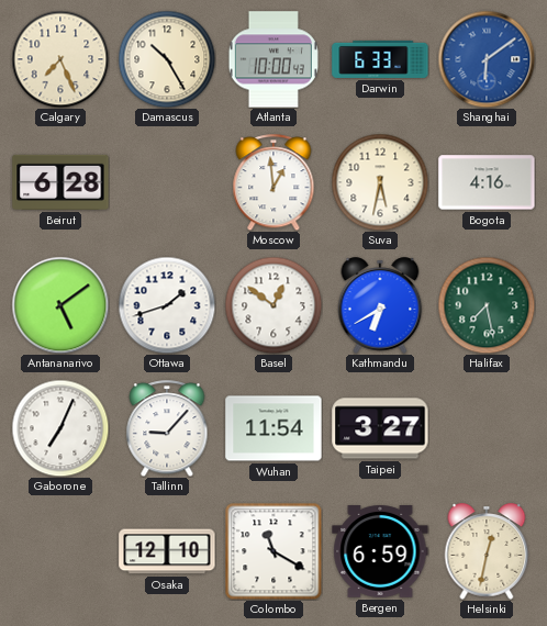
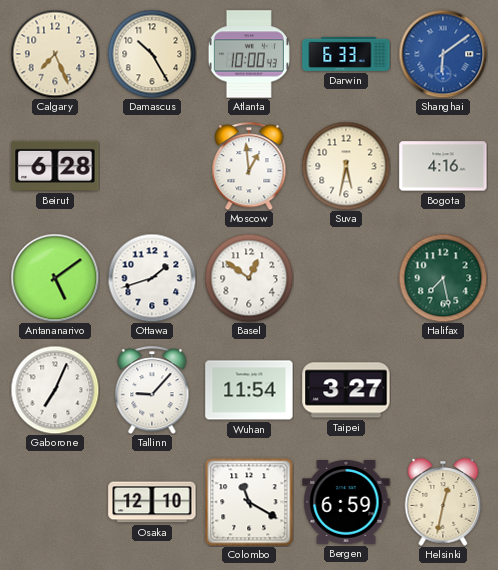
Kathmandu: 6:40 -> none
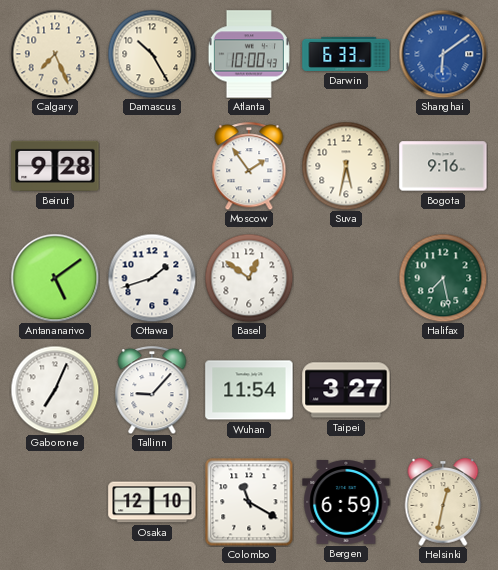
Beirut: 6:28 -> 9:28
Moscow: 12:59 -> 1:54
Bogota: 4:16 -> 9:16
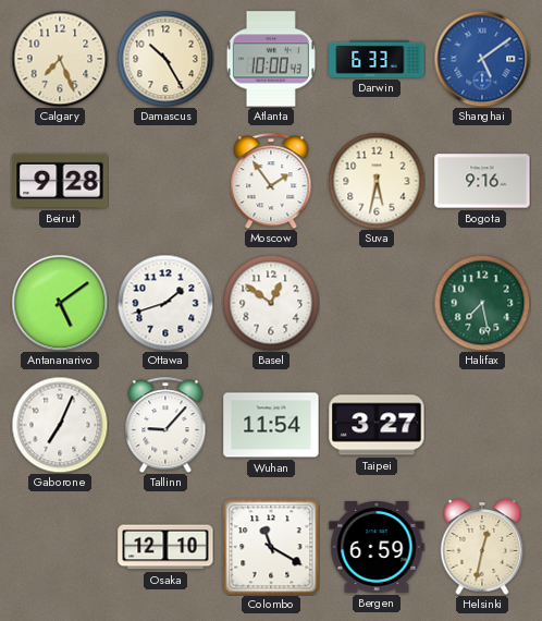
Shanghai: 6:09 -> 5:09
